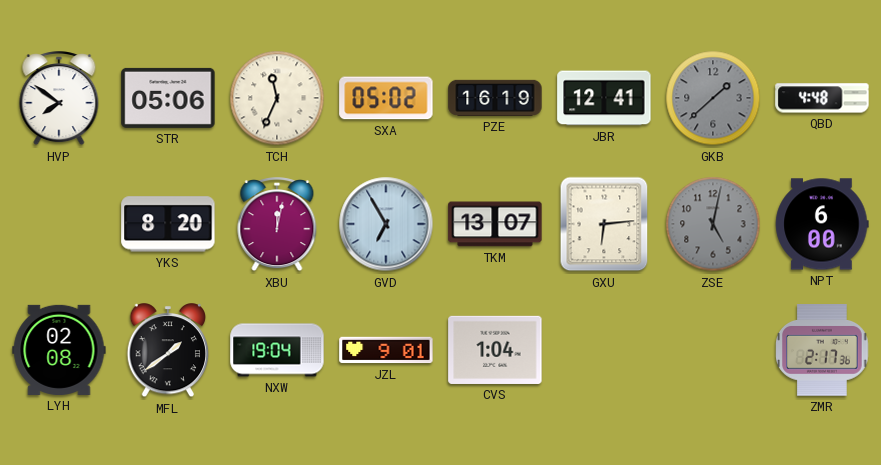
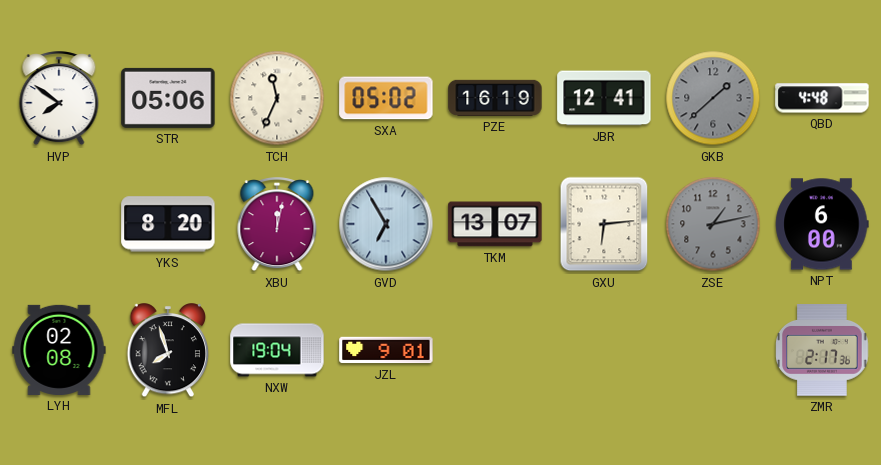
ZSE: 5:02 -> 1:13
MFL: 1:39 -> 7:57
CVS: 1:04 -> none
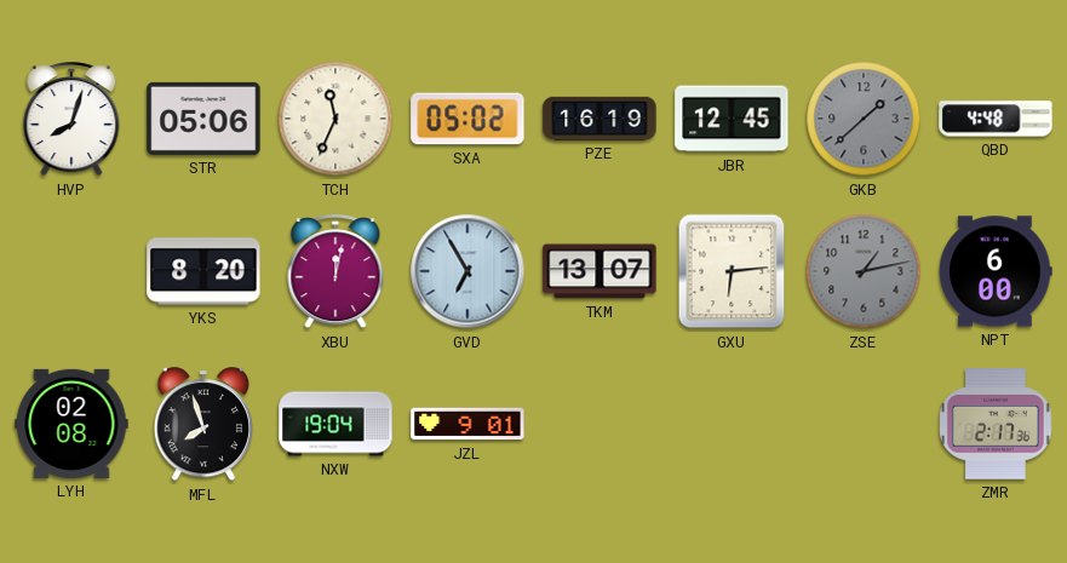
HVP: 7:51 -> 8:03
JBR: 12:41 -> 12:45
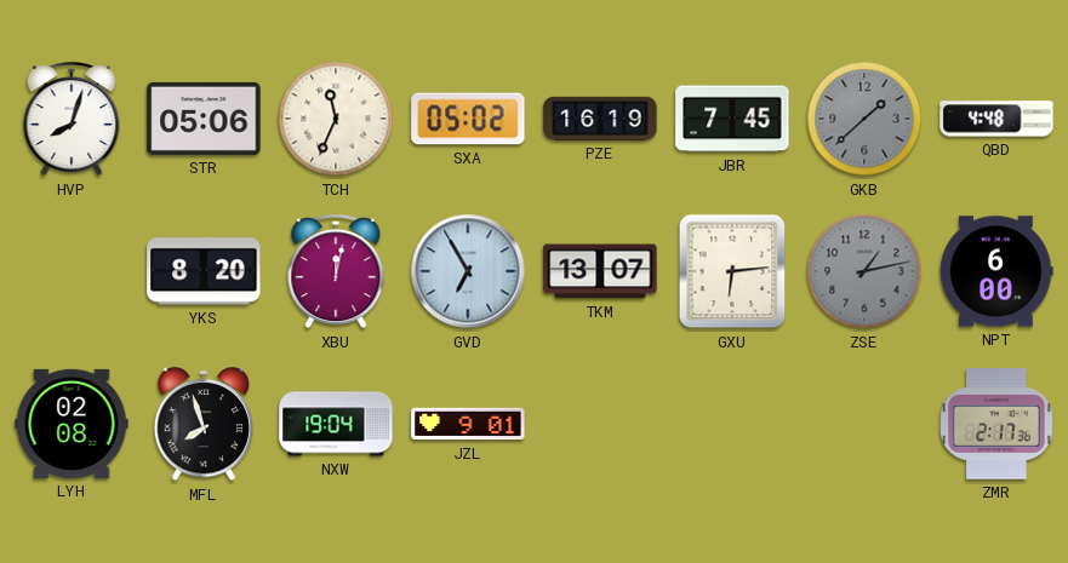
JBR: 12:45 -> 7:45
